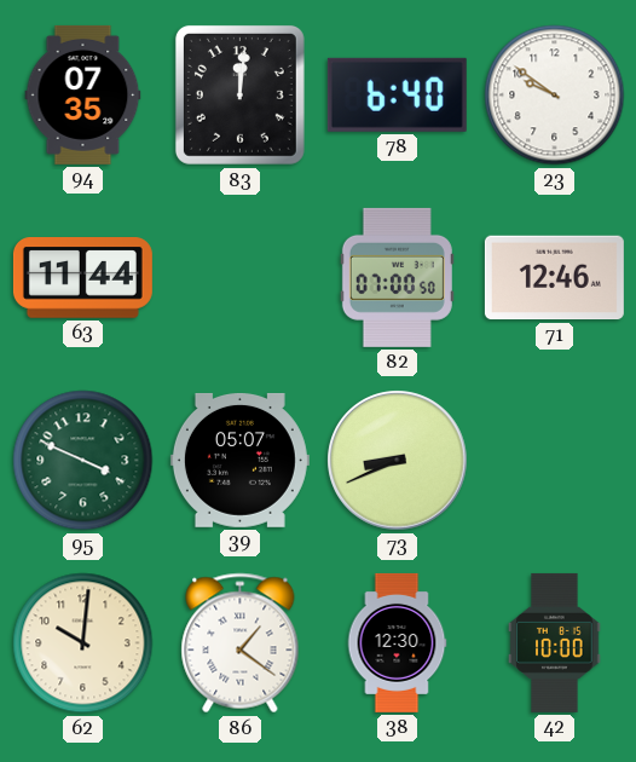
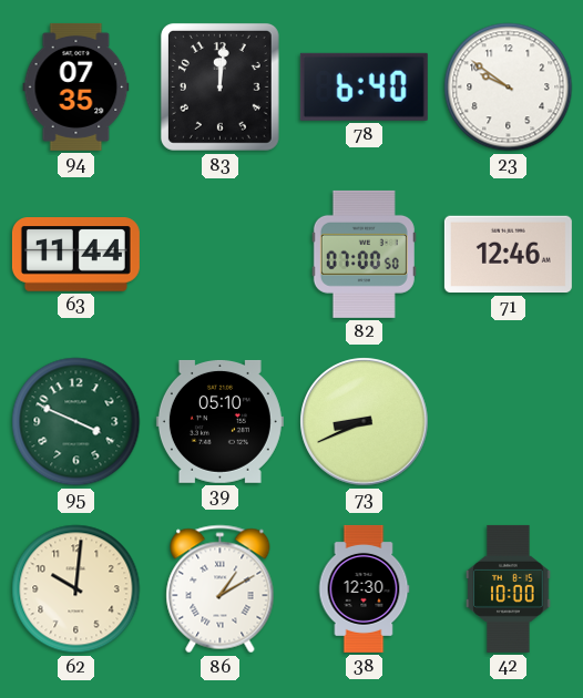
39: 05:07 -> 05:10
86: 1:21 -> 1:10
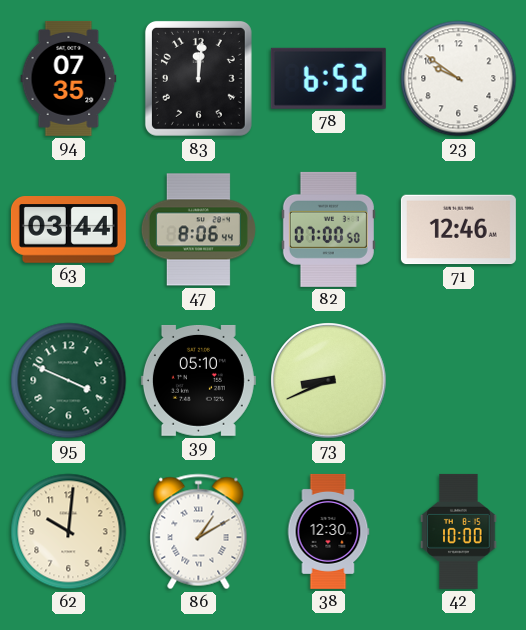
78: 6:40 -> 6:52
63: 11:44 -> 03:44
47: none -> 8:06
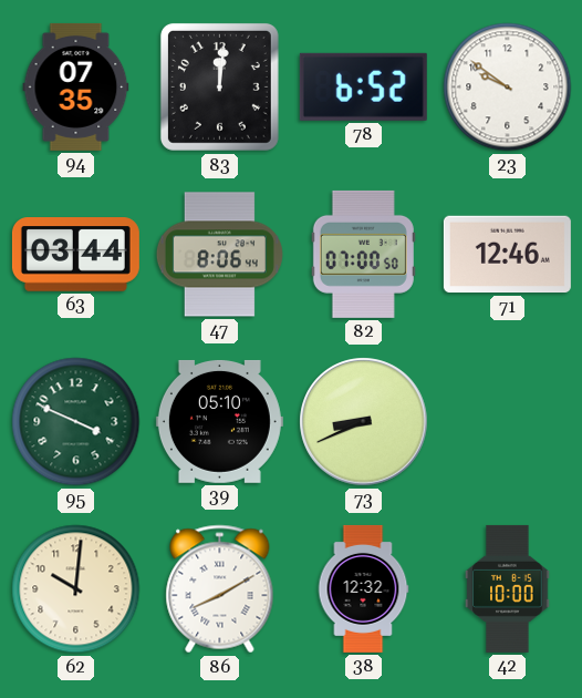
86: 1:10 -> 8:10
38: 12:30 -> 12:32
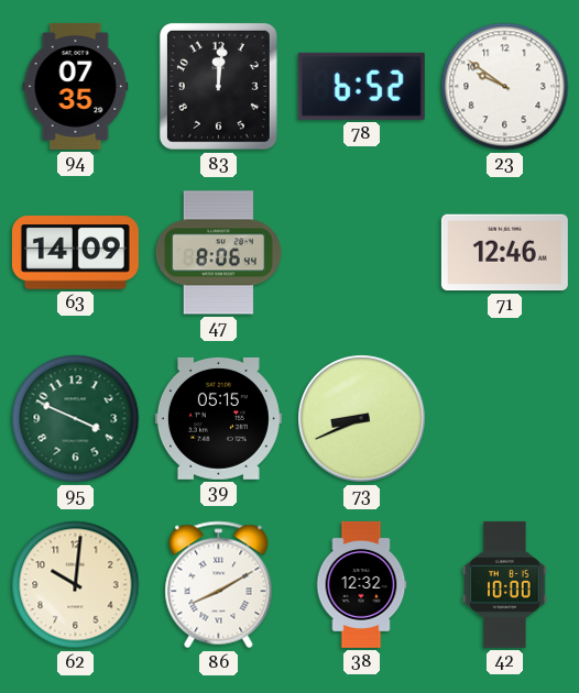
63: 03:44 -> 14:09
82: 07:00 -> none
39: 05:10 -> 05:15
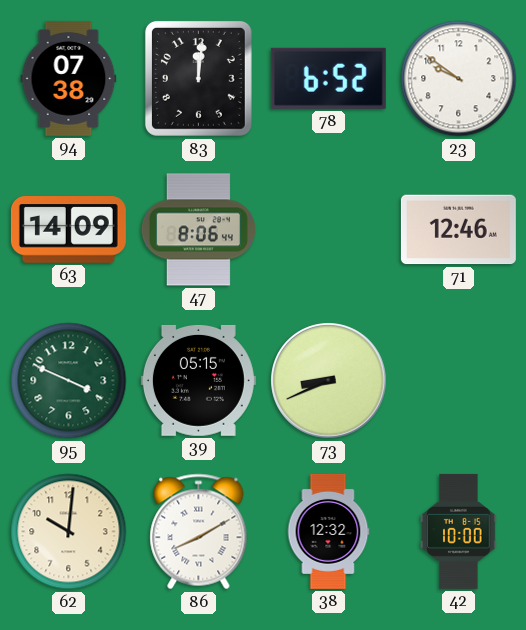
94: 07:35 -> 07:38
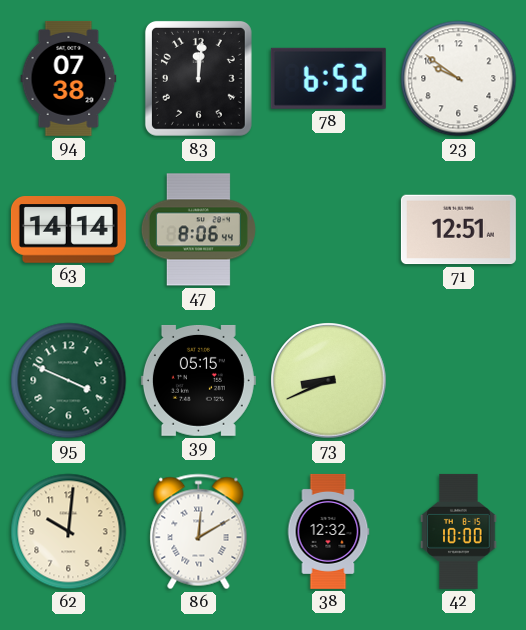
63: 14:09 -> 14:14
71: 12:46 -> 12:51
86: 8:10 -> 12:10
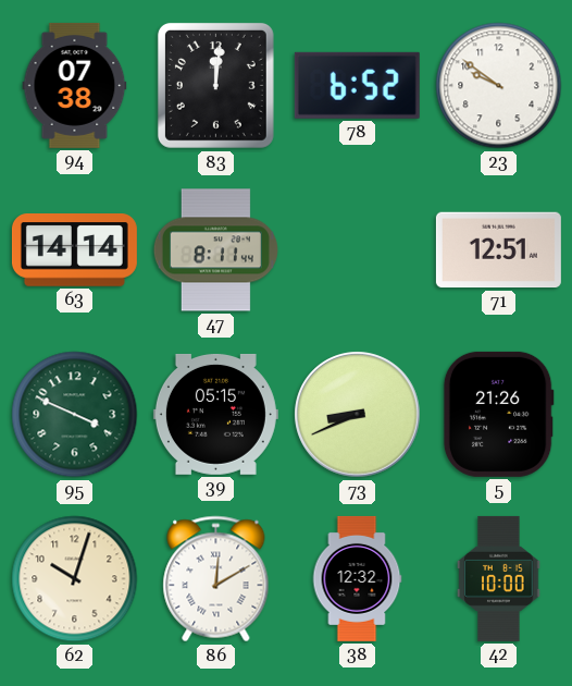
47: 8:06 -> 8:11
5: none -> 21:26
62: 10:01 -> 10:03
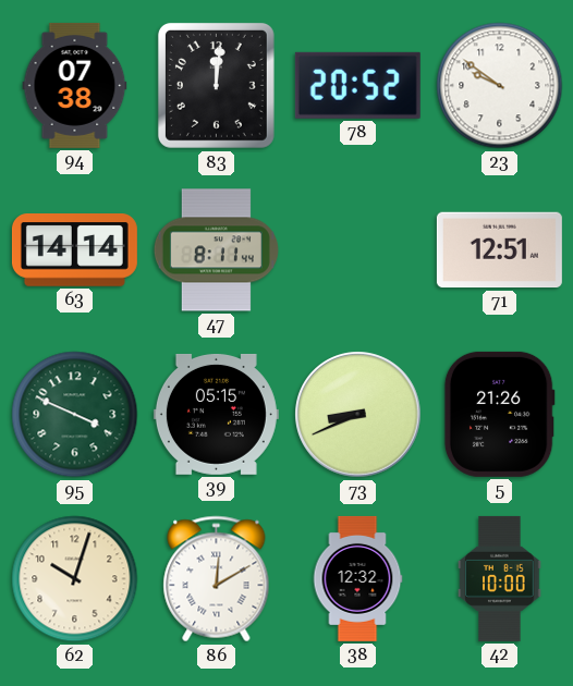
78: 6:52 -> 20:52
